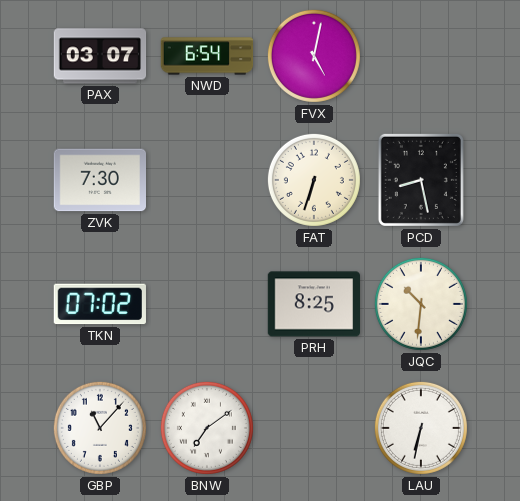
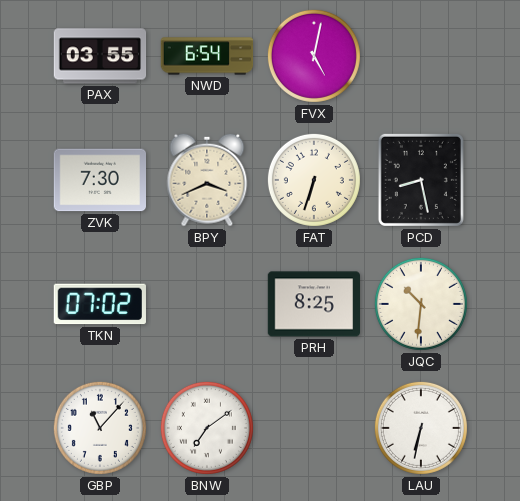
PAX: 03:07 -> 03:55
BPY: none -> 3:41
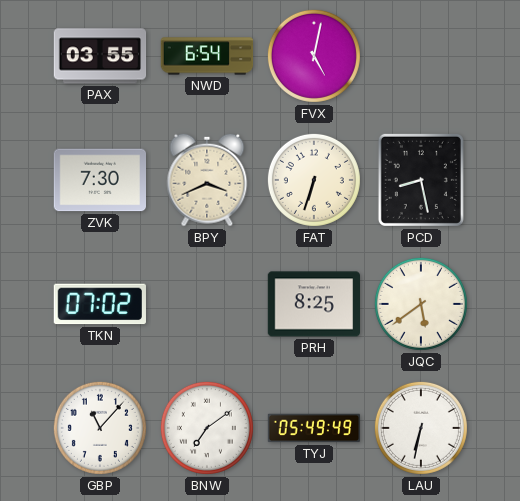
JQC: 10:31 -> 5:39
TYJ: none -> 05:49
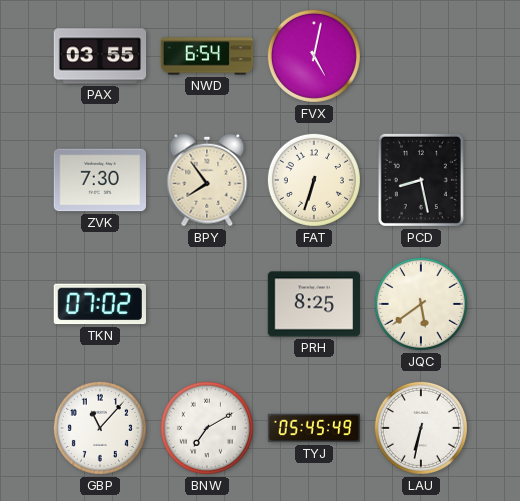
BPY: 3:41 -> 7:54
BNW: 7:09 -> 7:10
TYJ: 05:49 -> 05:45
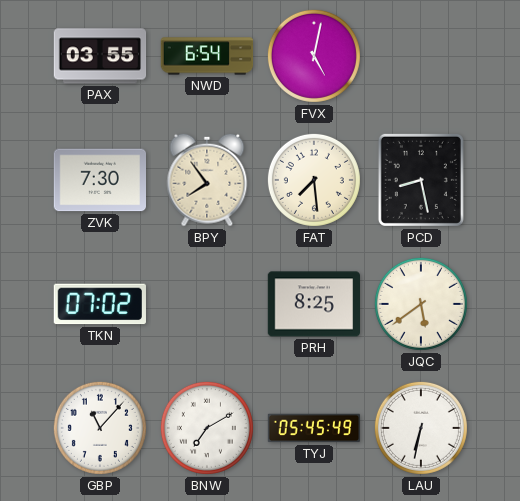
FAT: 6:33 -> 7:29
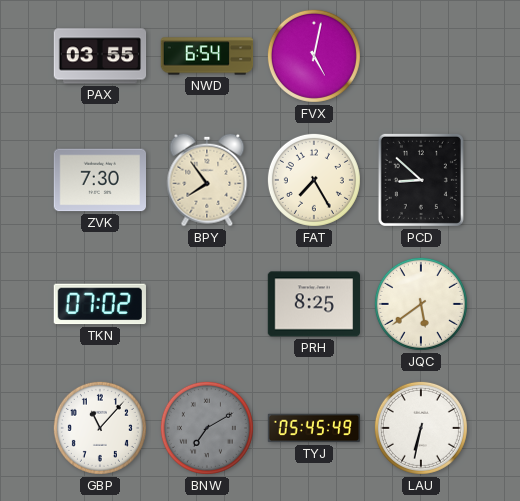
FAT: 7:29 -> 7:25
PCD: 8:28 -> 8:52
BNW dial: white -> grey
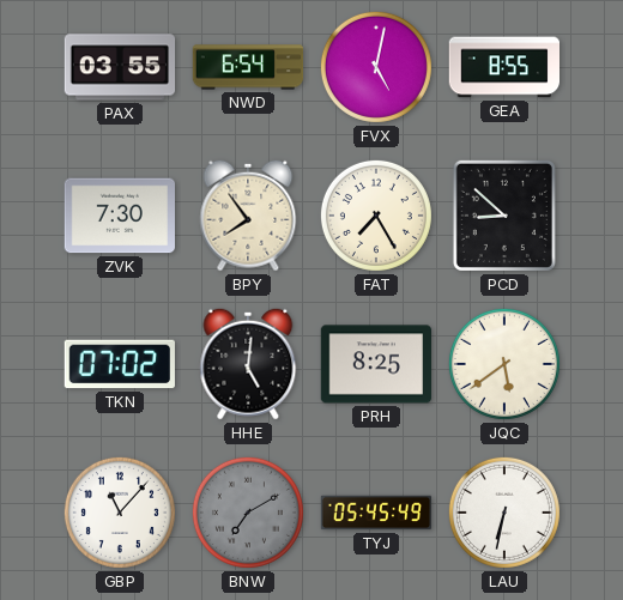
GEA: none -> 8:55
HHE: none -> 5:01
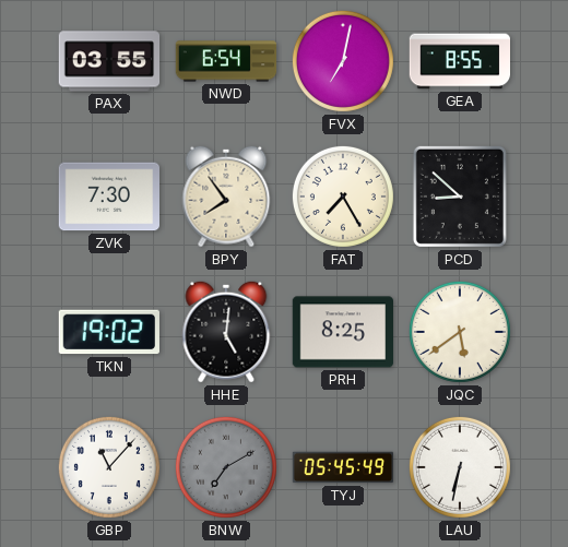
FVX: 5:02 -> 7:02
TKN: 07:02 -> 19:02
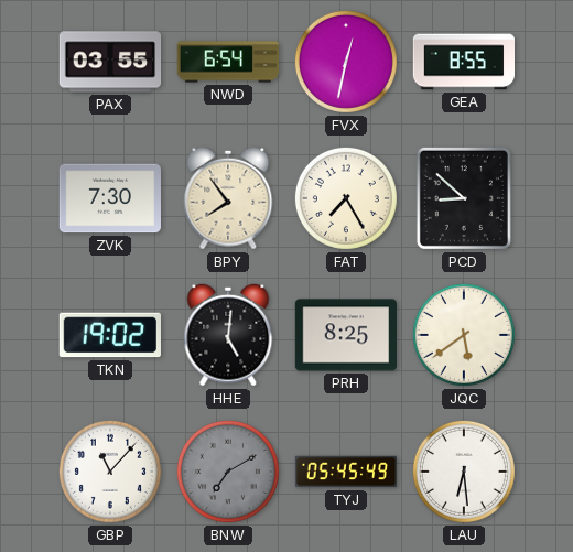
FVX: 7:02 -> 12:32
LAU: 6:32 -> 6:29
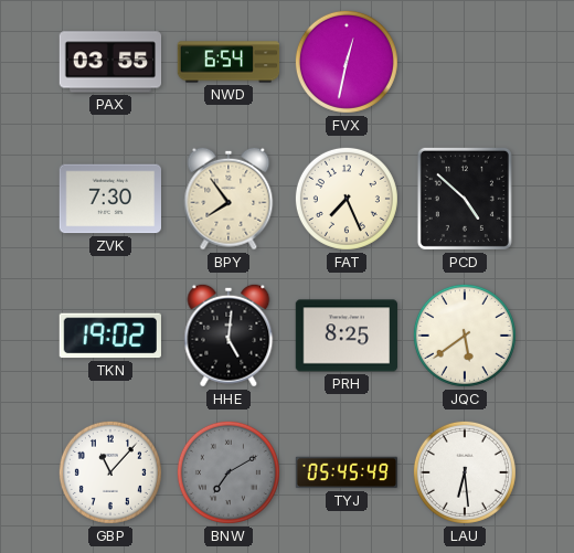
GEA: 8:55 -> none
FAT: 7:25 -> 7:26
PCD: 8:52 -> 4:52
